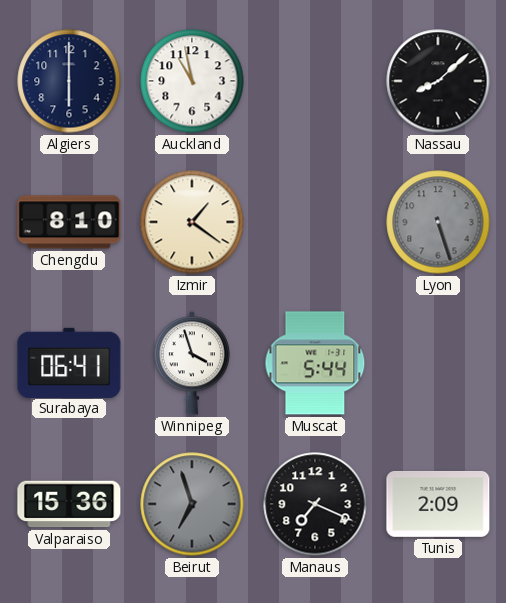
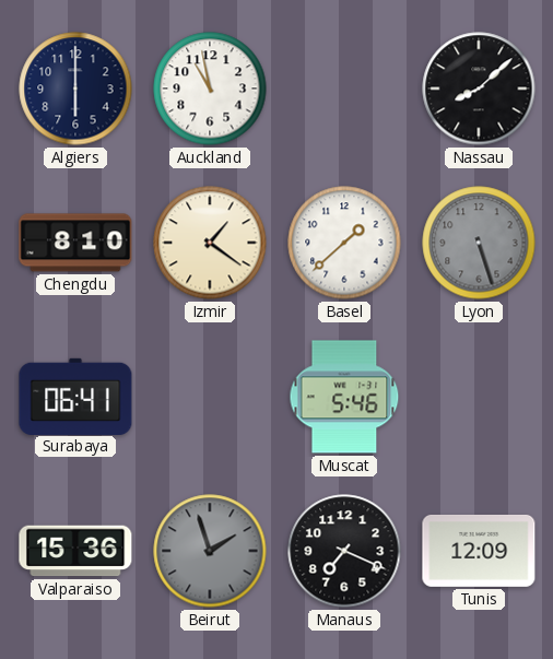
Basel: none -> 1:38
Winnipeg: 3:57 -> none
Muscat: 5:44 -> 5:46
Beirut: 6:57 -> 1:57
Tunis: 2:09 -> 12:09
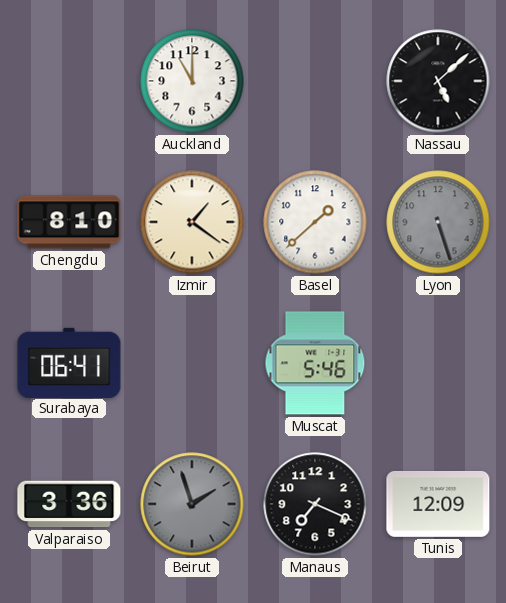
Algiers: 6:00 -> none
Auckland: 10:58 -> 11:00
Nassau: 8:08 -> 5:08
Valparaiso: 15:36 -> 3:36
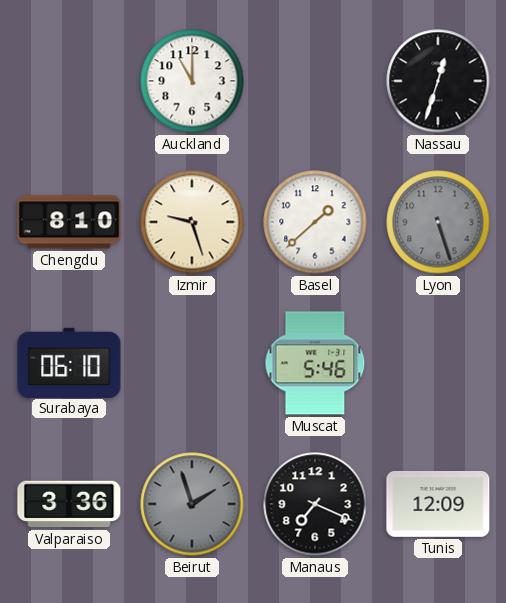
Nassau: 5:08 -> 12:33
Izmir: 1:21 -> 9:27
Surabaya: 06:41 -> 06:10
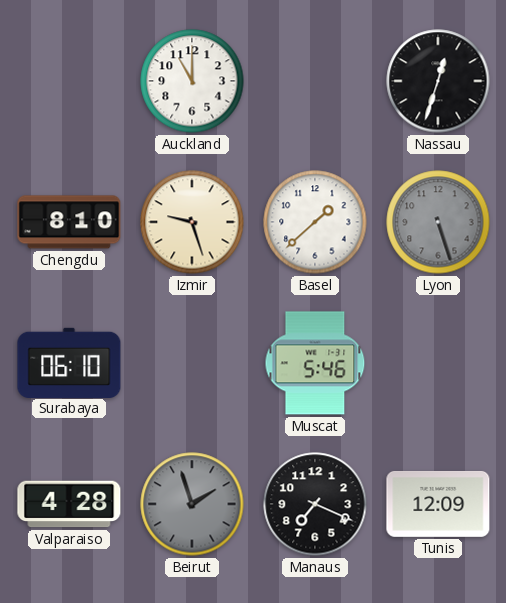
Valparaiso: 3:36 -> 4:28
